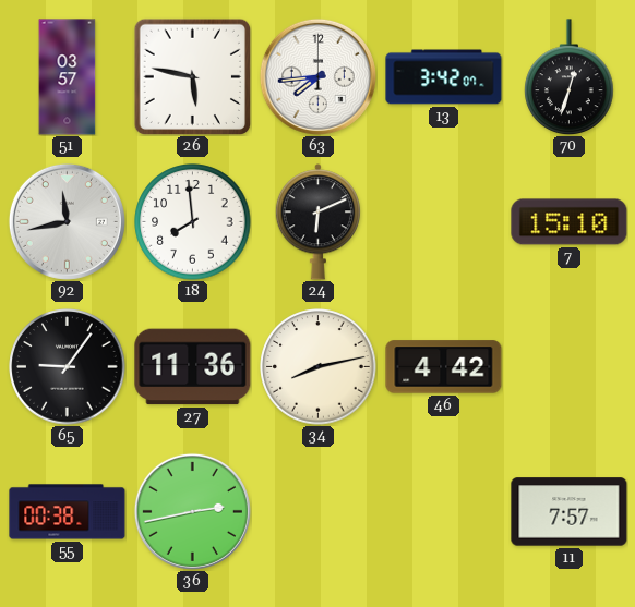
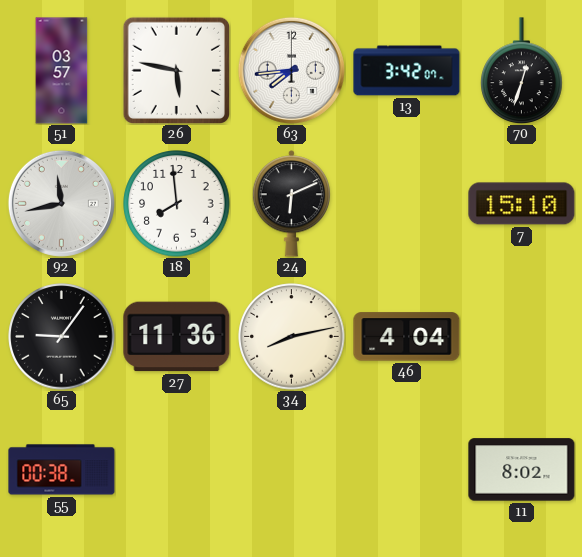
46: 4:42 -> 4:04
36: 2:43 -> none
11: 7:57 -> 8:02
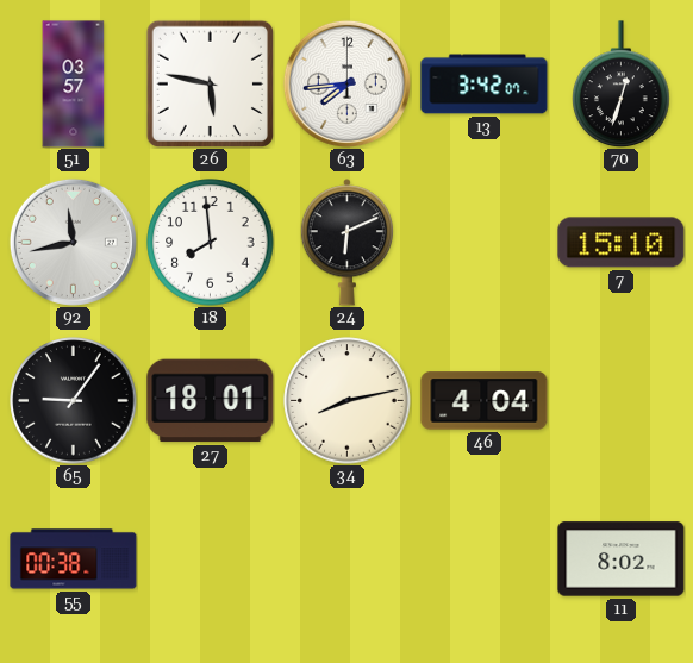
27: 11:36 -> 18:01
